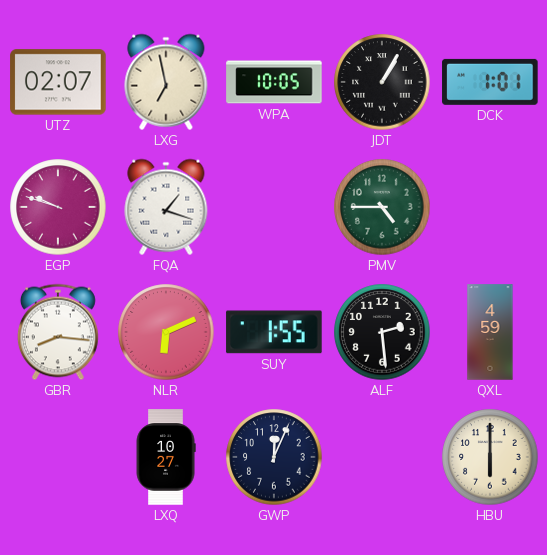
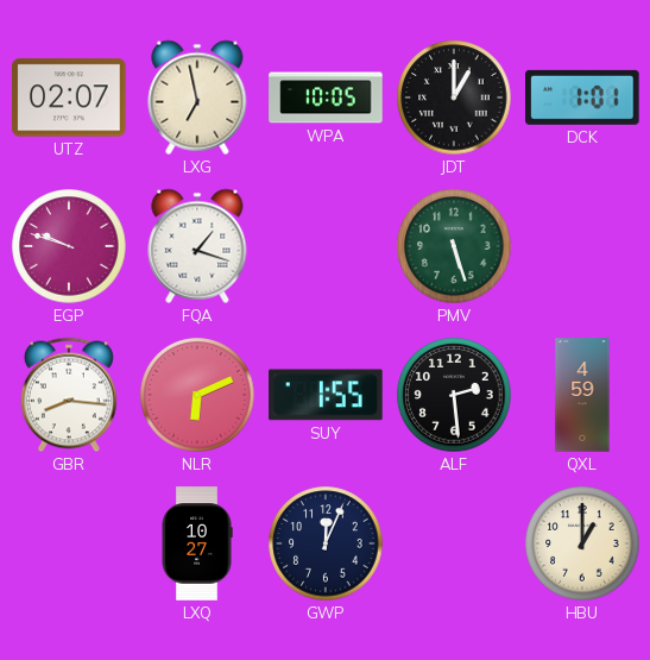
JDT: 1:05 -> 1:00
PMV: 4:45 -> 5:27
HBU: 6:00 -> 1:00
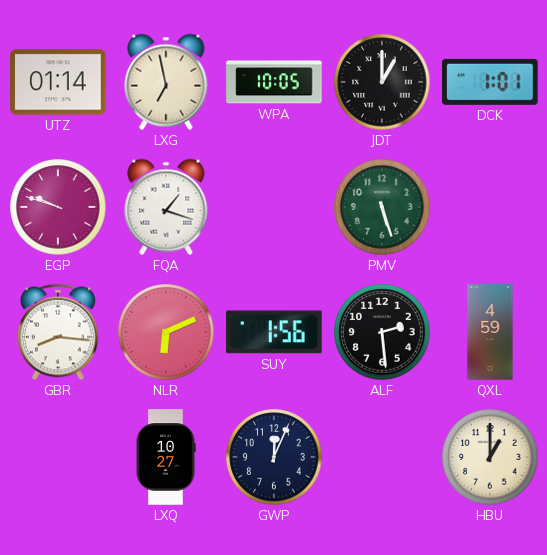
UTZ: 02:07 -> 01:14
SUY: 1:55 -> 1:56
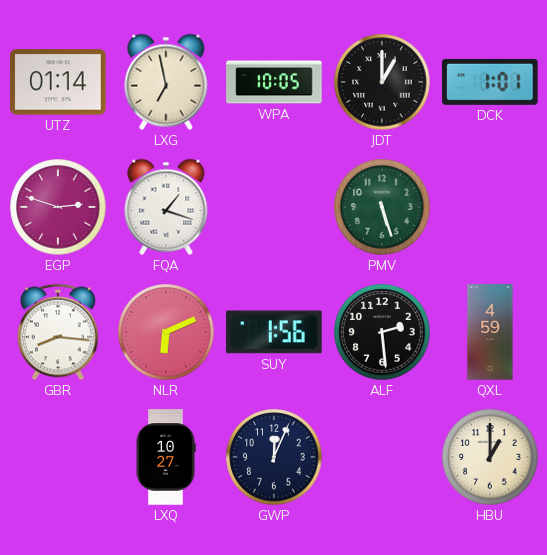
EGP: 9:48 -> 2:48
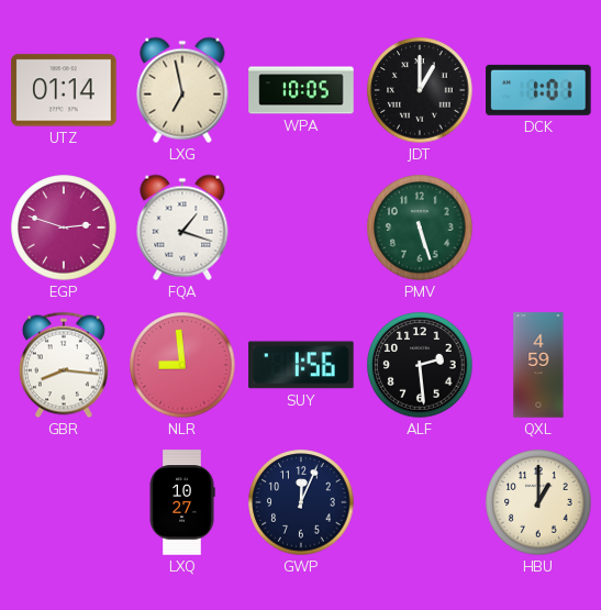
NLR: 6:11 -> 8:59
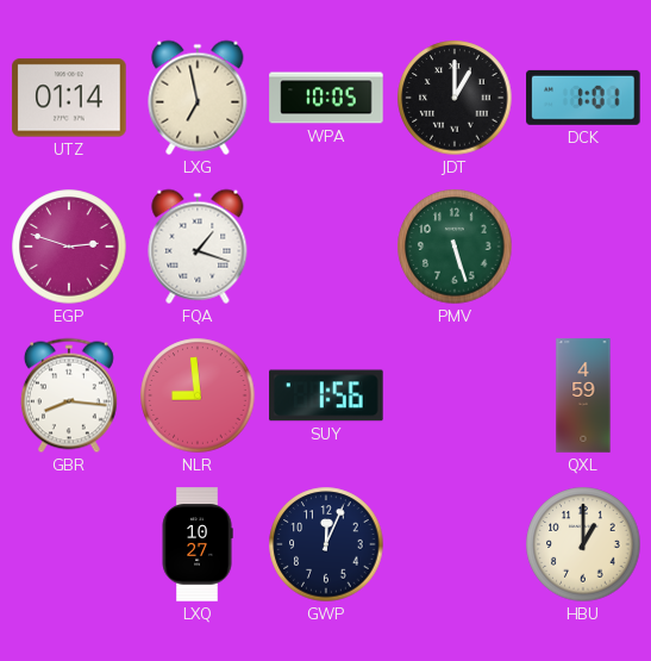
ALF: 2:29 -> none
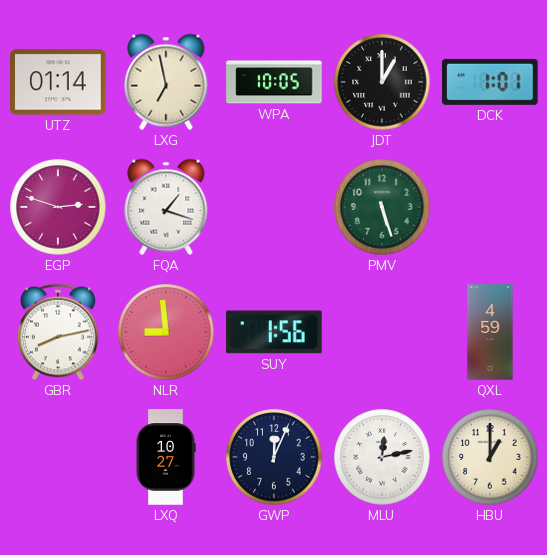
GBR: 8:16 -> 8:13
MLU: none -> 12:13
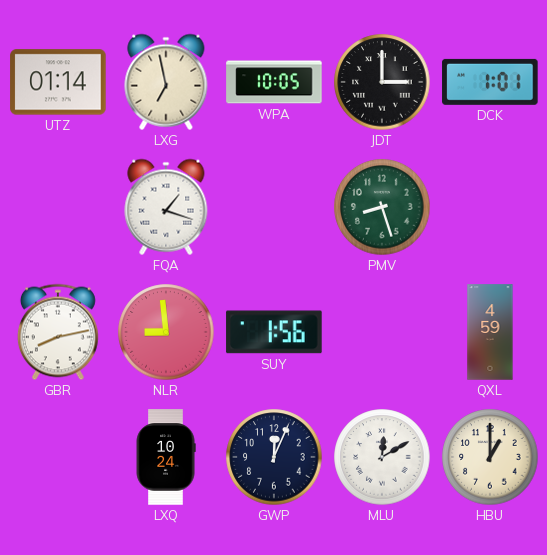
JDT: 1:00 -> 3:00
EGP: 2:48 -> none
PMV: 5:27 -> 8:27
LXQ: 10:27 -> 10:24
MLU: 12:13 -> 12:10
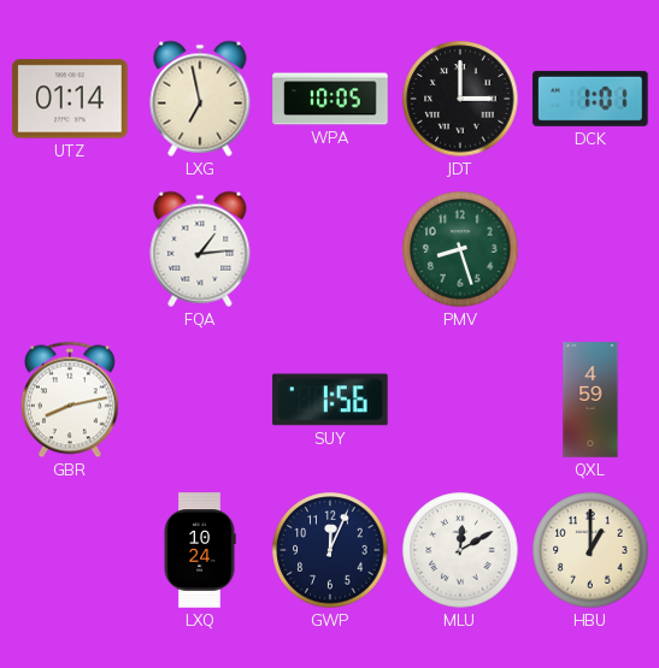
FQA: 1:18 -> 1:14
NLR: 8:59 -> none
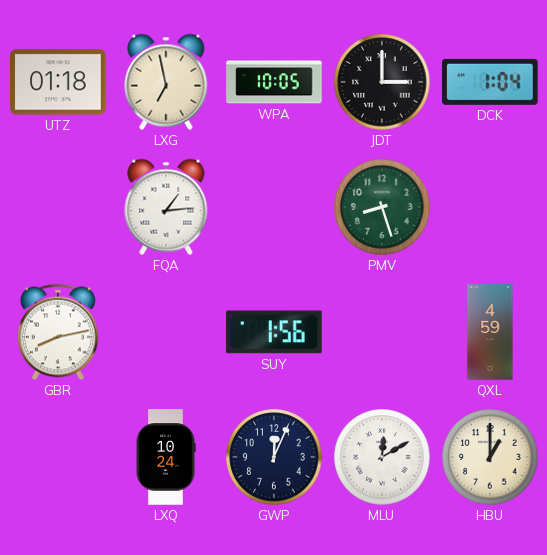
UTZ: 01:14 -> 01:18
DCK: 1:01 -> 1:04
